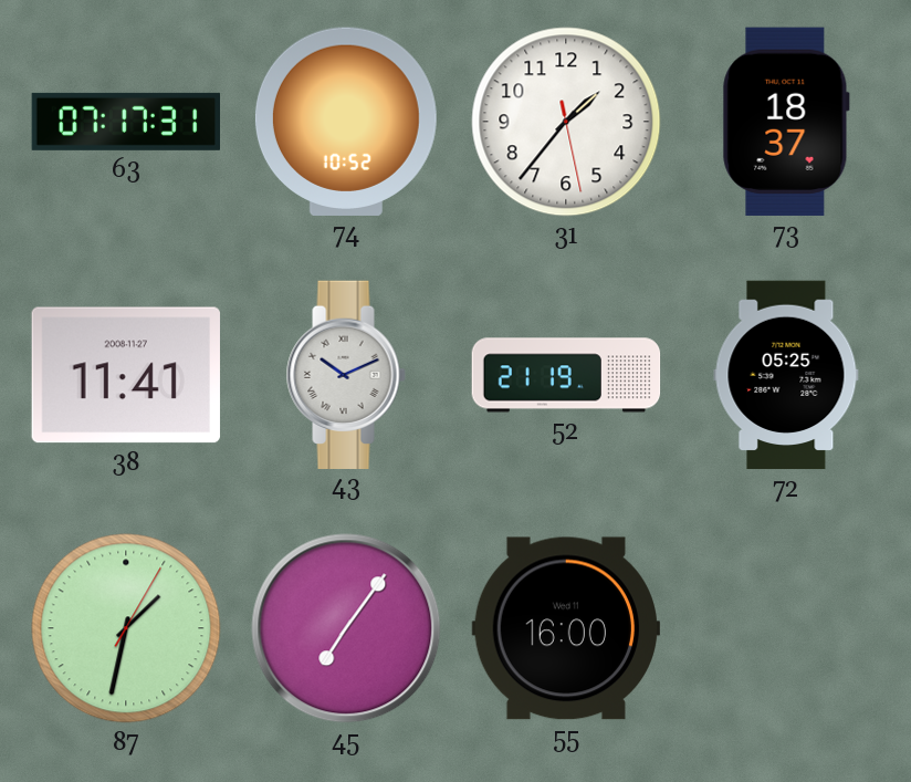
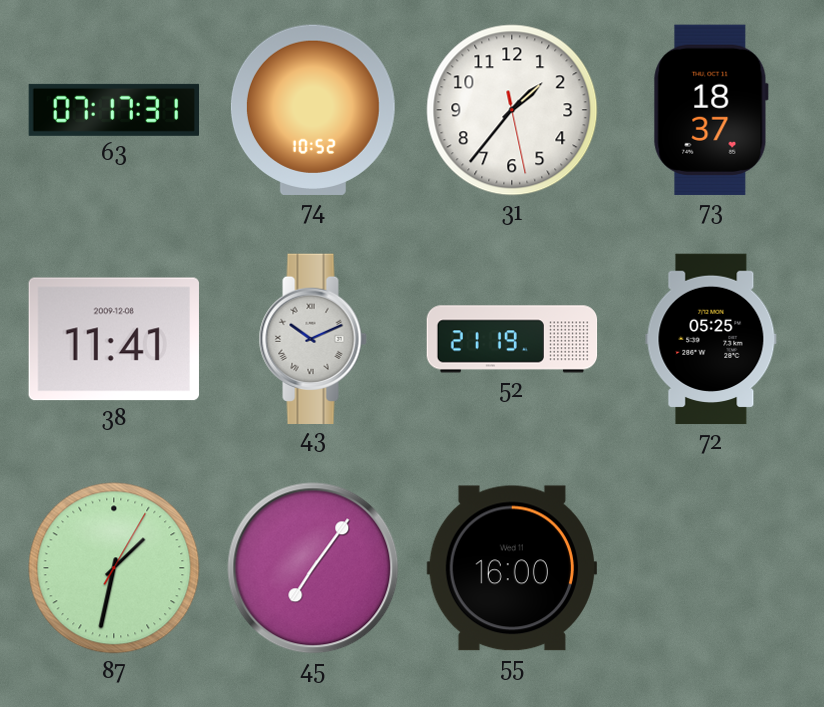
38 date: 2008-11-27 -> 2009-12-08
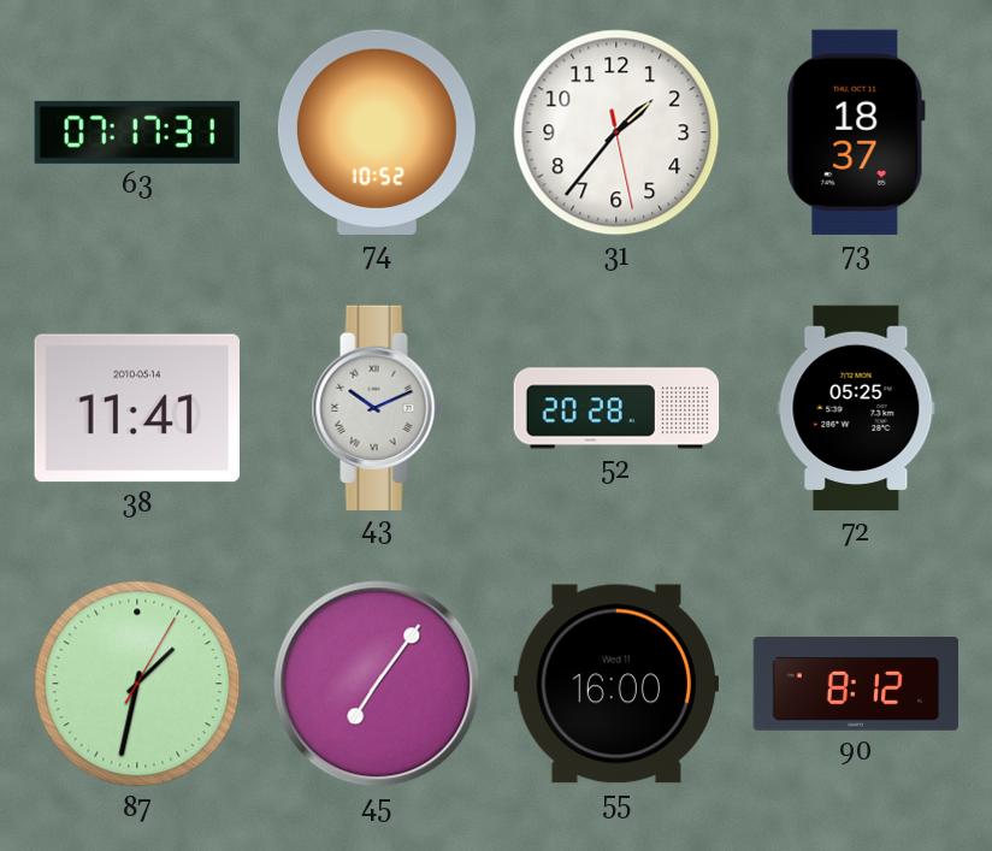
38 date: 2009-12-08 -> 2010-05-14
52: 21:19 -> 20:28
90: none -> 8:12
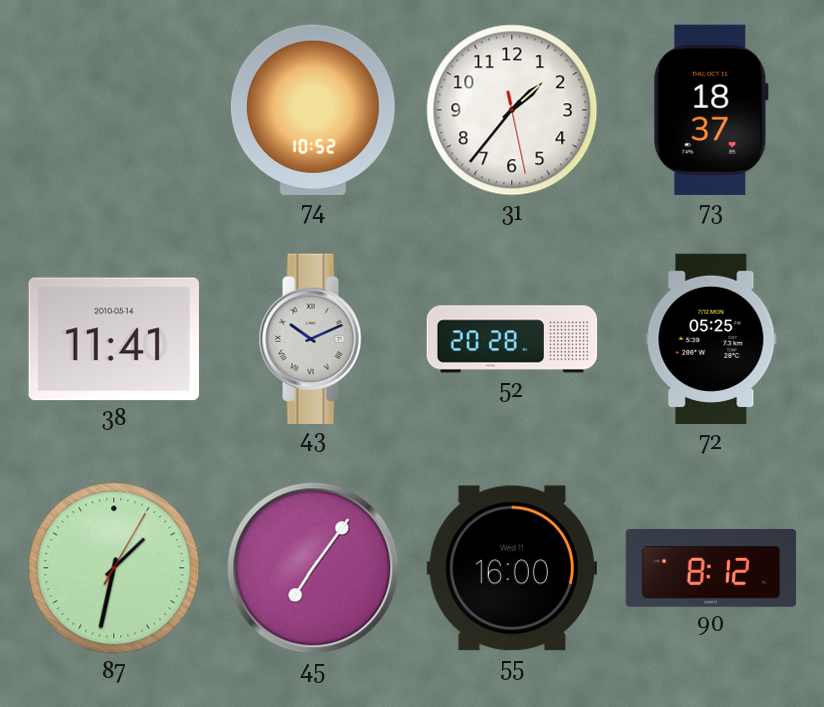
63: 07:17 -> none
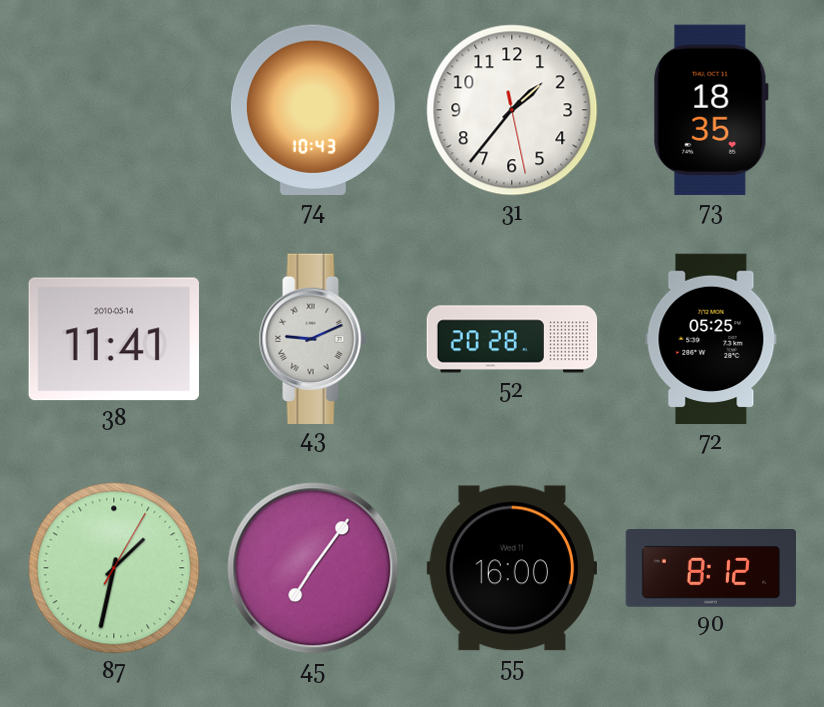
74: 10:52 -> 10:43
73: 18:37 -> 18:35
43: 10:11 -> 9:11
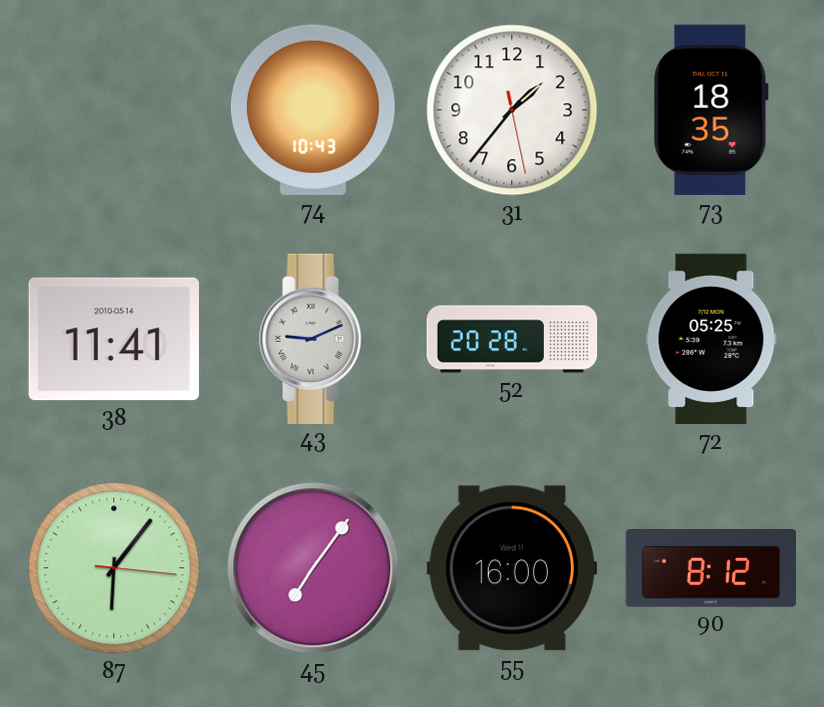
87: 1:32 -> 6:06
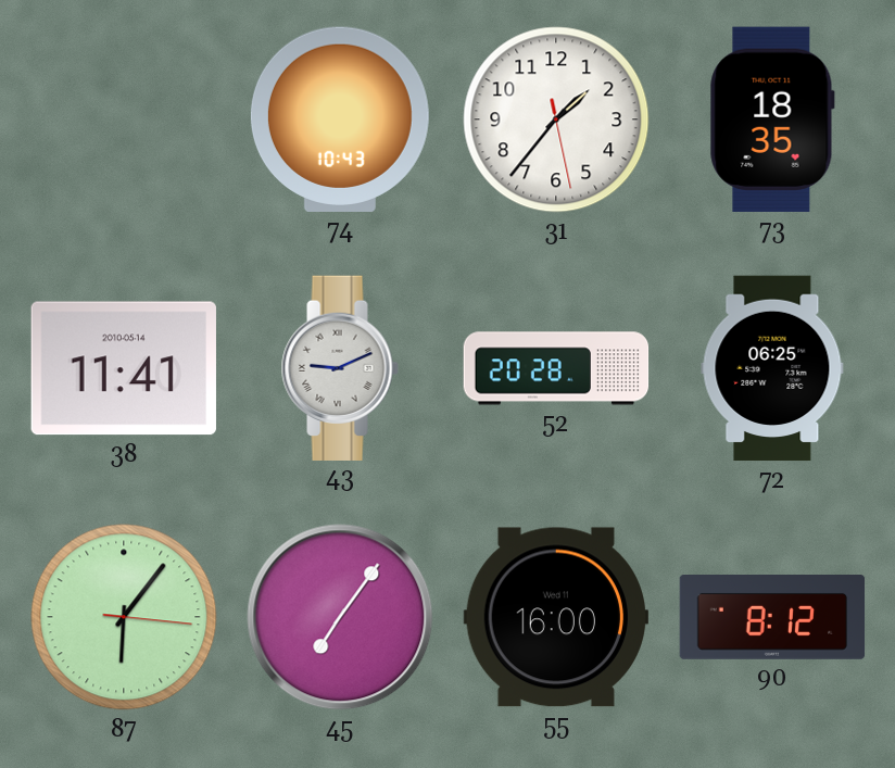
72: 05:25 -> 06:25
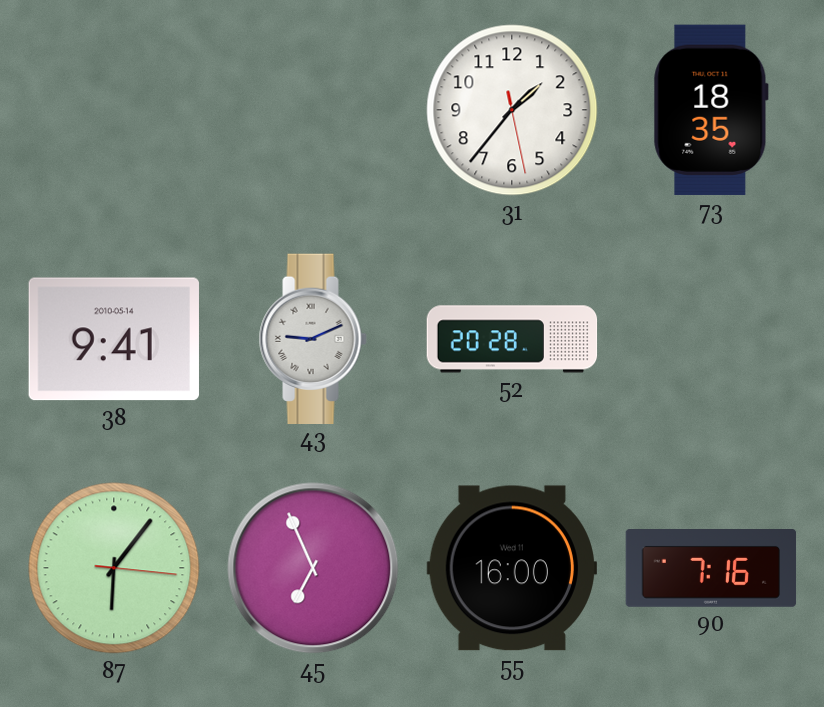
74: 10:43 -> none
38: 11:41 -> 9:41
72: 06:25 -> none
45: 7:06 -> 6:56
90: 8:12 -> 7:16
